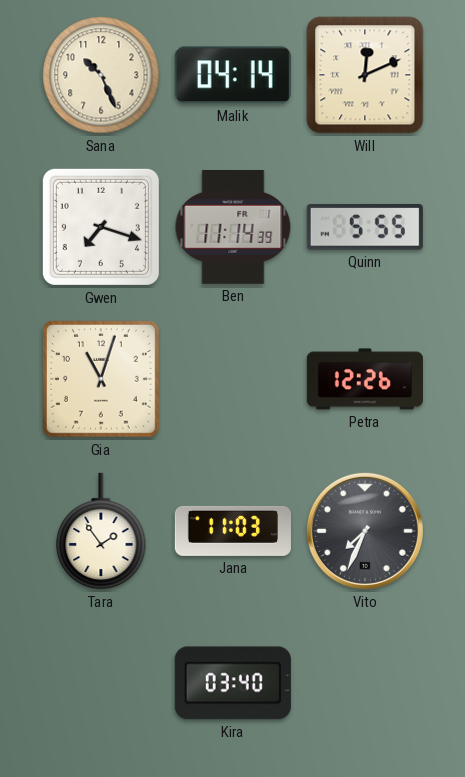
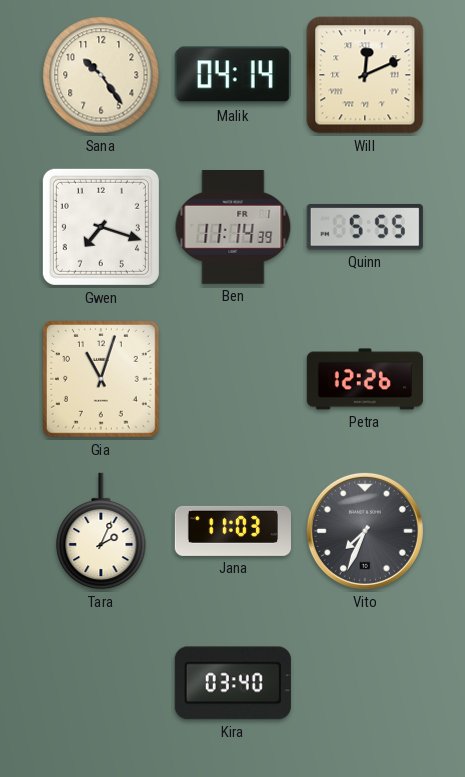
Sana: 10:26 -> 10:24
Tara: 1:54 -> 2:04
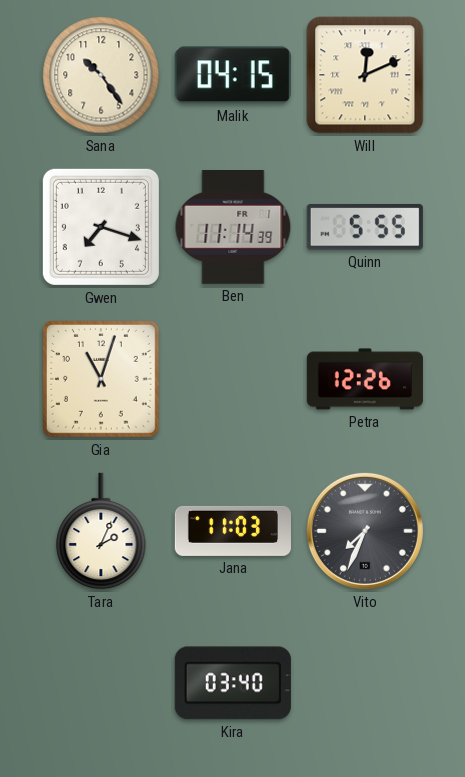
Malik: 04:14 -> 04:15
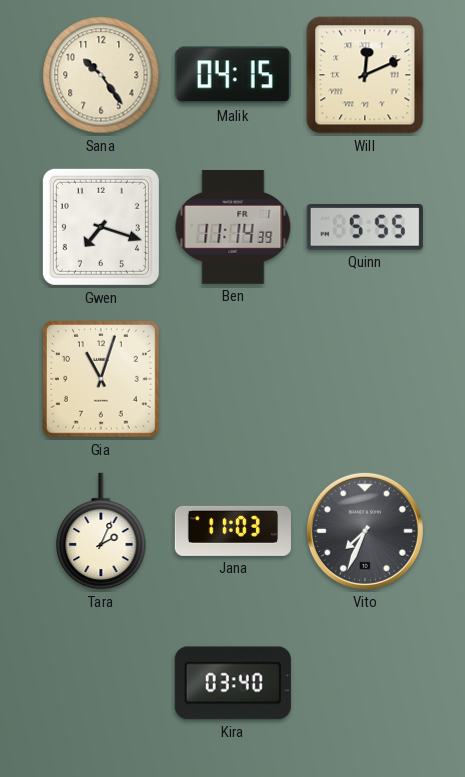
Petra: 12:26 -> none
